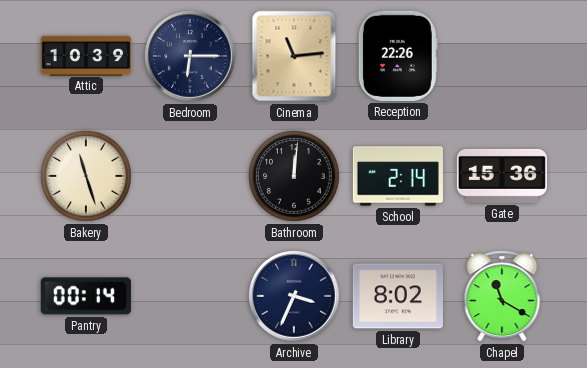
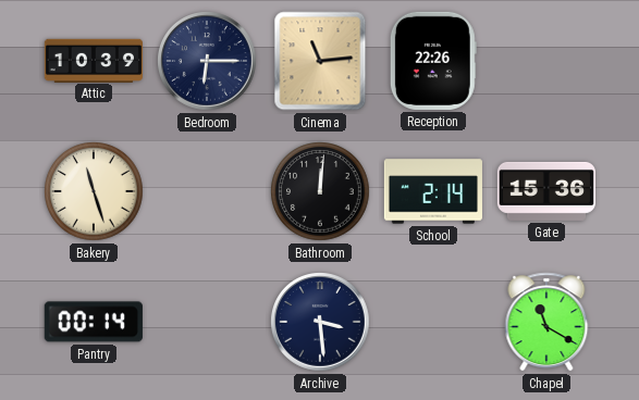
Archive: 3:34 -> 3:29
Library: 8:02 -> none
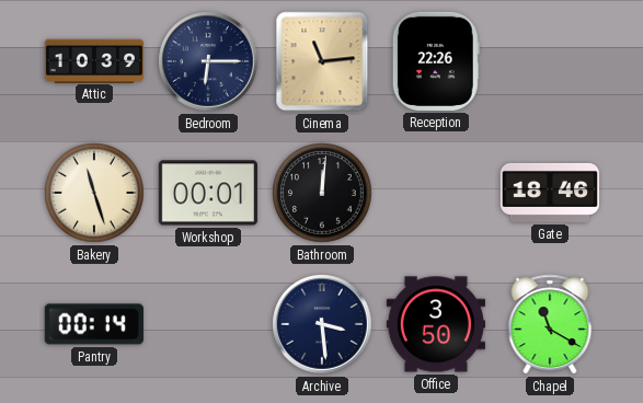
Workshop: none -> 00:01
School: 2:14 -> none
Gate: 15:36 -> 18:46
Office: none -> 3:50
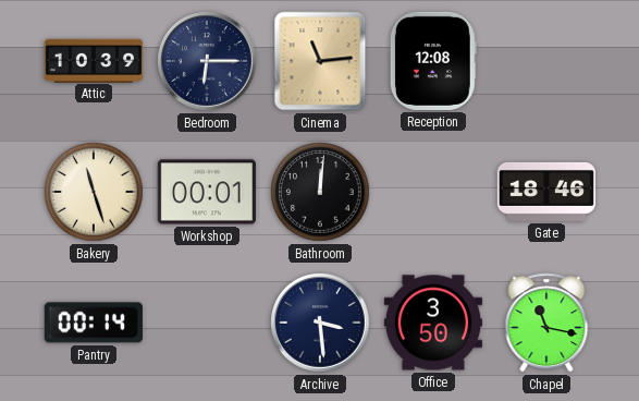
Reception: 22:26 -> 12:08
Chapel: 11:20 -> 11:17
